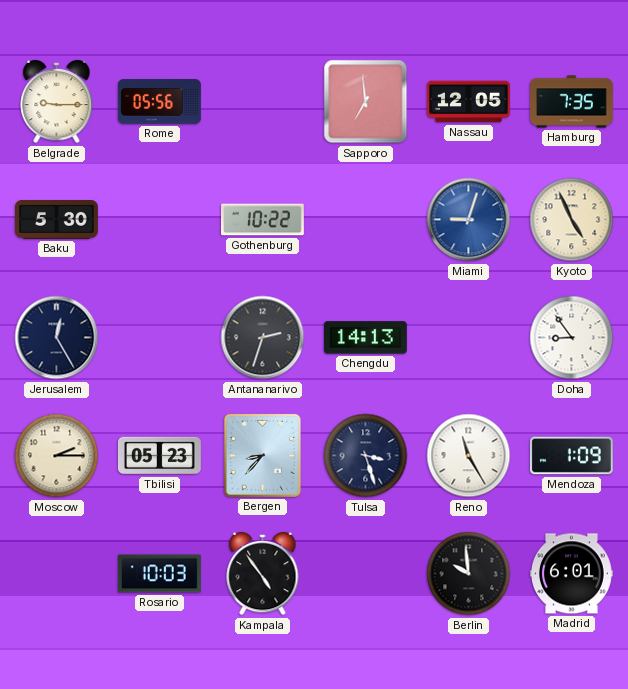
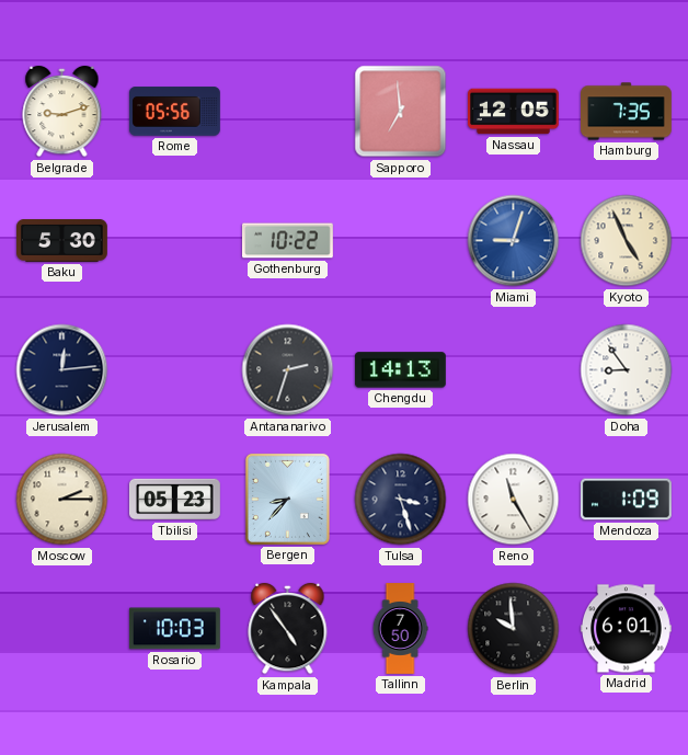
Belgrade: 9:15 -> 9:12
Jerusalem: 12:25 -> 12:14
Tallinn: none -> 7:50
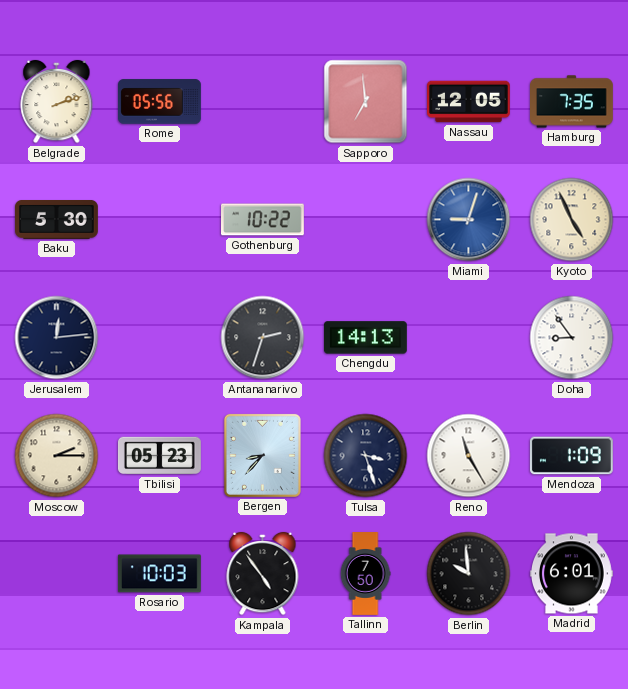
Belgrade: 9:12 -> 2:12
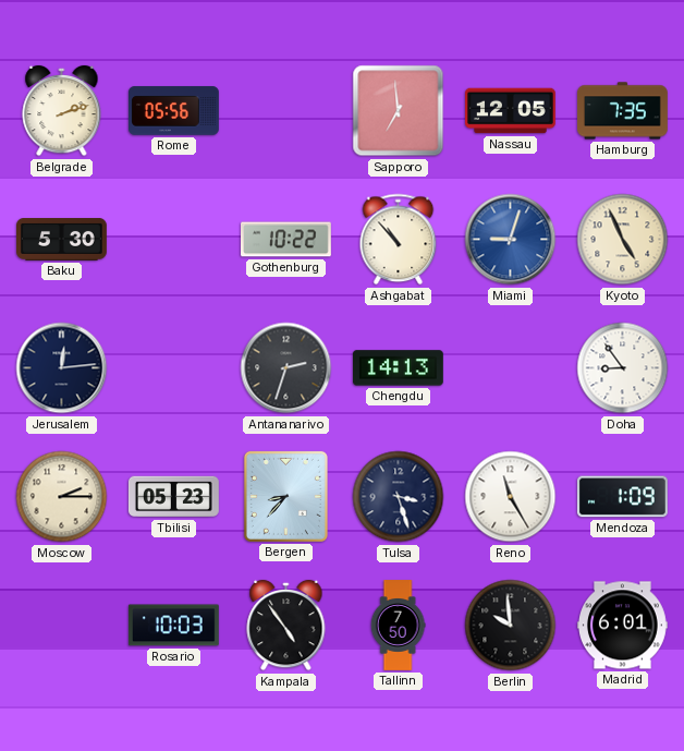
Ashgabat: none -> 10:53
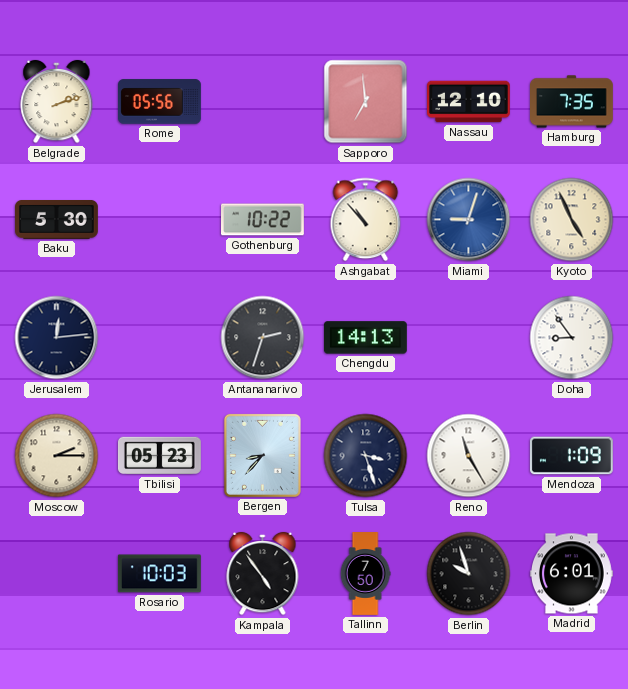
Nassau: 12:05 -> 12:10
Berlin: 9:59 -> 9:57
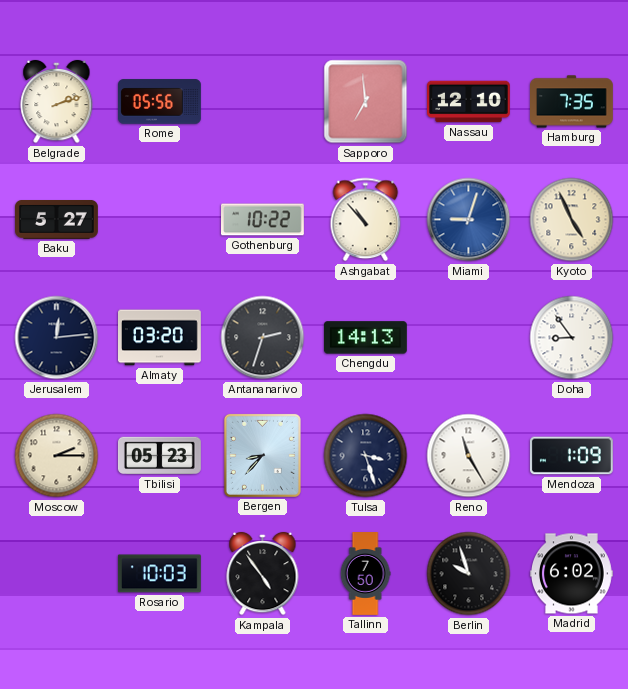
Baku: 5:30 -> 5:27
Almaty: none -> 03:20
Madrid: 6:01 -> 6:02
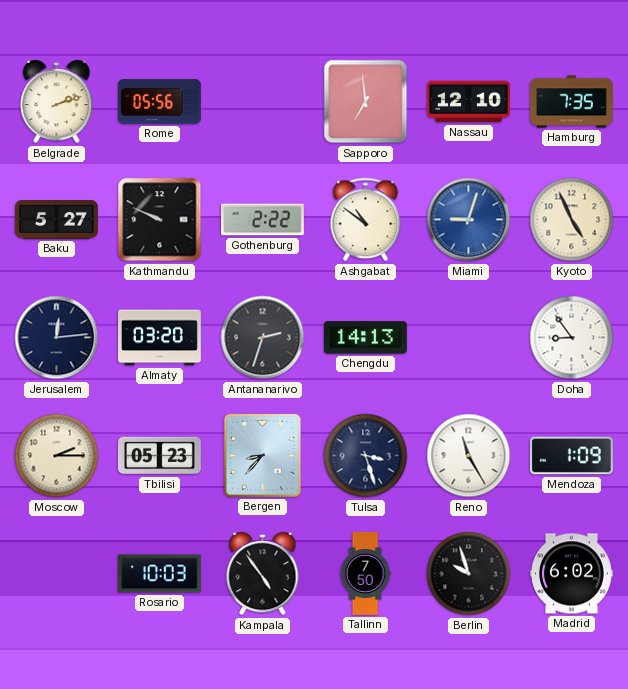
Kathmandu: none -> 9:49
Gothenburg: 10:22 -> 2:22
Ashgabat: 10:53 -> 10:51
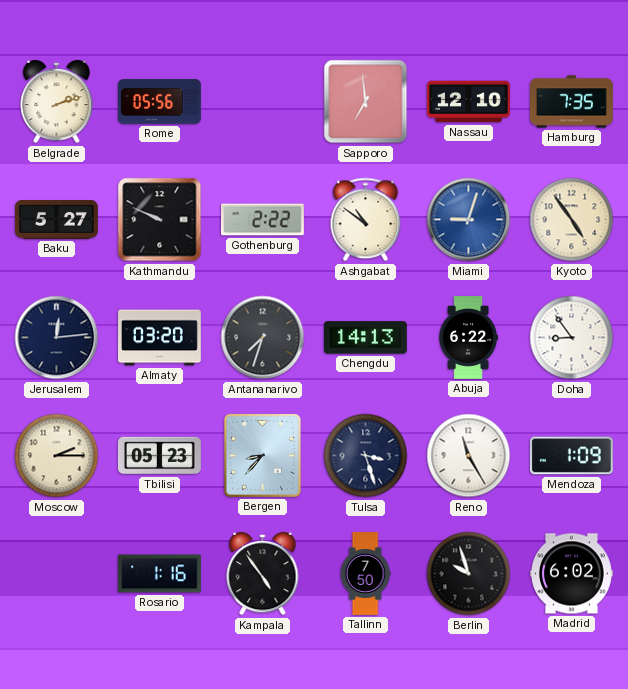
Kyoto: 4:56 -> 4:54
Antananarivo: 2:33 -> 7:33
Abuja: none -> 6:22
Rosario: 10:03 -> 1:16
